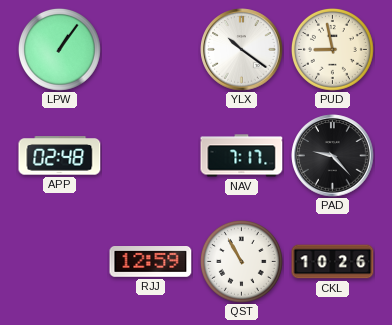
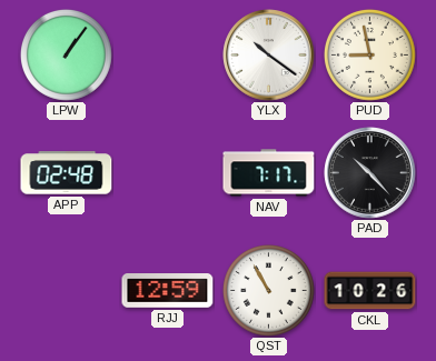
PAD: 9:23 -> 10:23
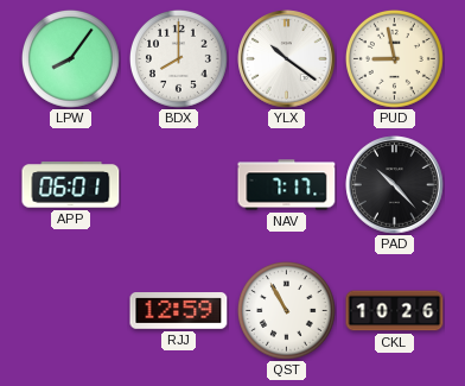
LPW: 1:06 -> 8:06
BDX: none -> 8:00
APP: 02:48 -> 06:01
